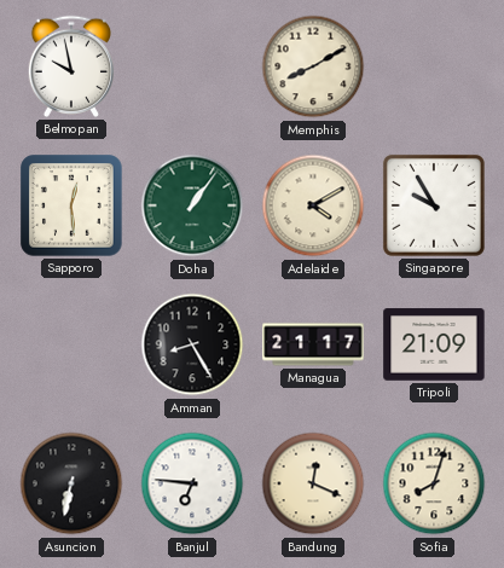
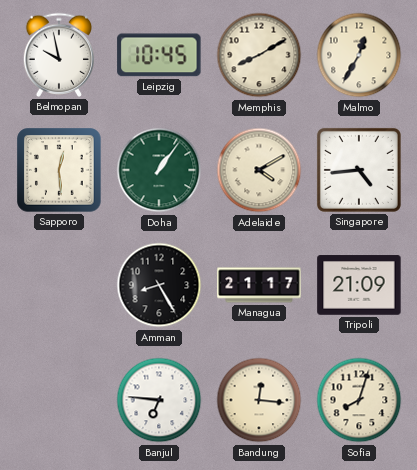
Leipzig: none -> 10:45
Malmo: none -> 12:35
Singapore: 9:55 -> 4:44
Asuncion: 6:32 -> none
Bandung: 12:19 -> 12:16
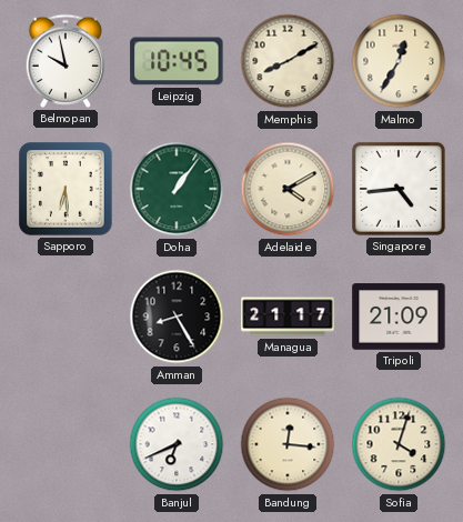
Sapporo: 12:29 -> 6:29
Banjul: 6:46 -> 6:41
Sofia: 8:03 -> 4:03
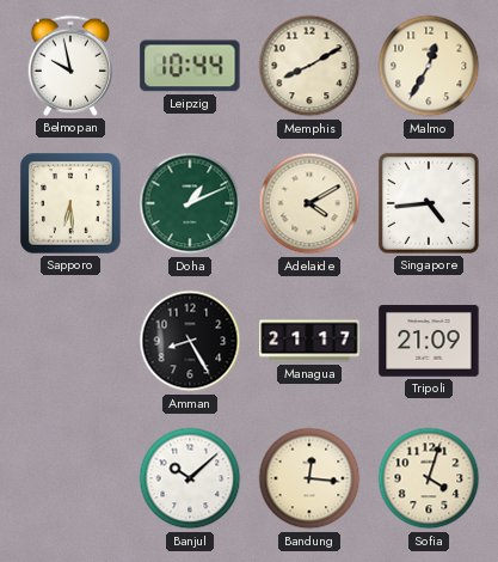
Leipzig: 10:45 -> 10:44
Doha: 1:06 -> 1:11
Banjul: 6:41 -> 10:08
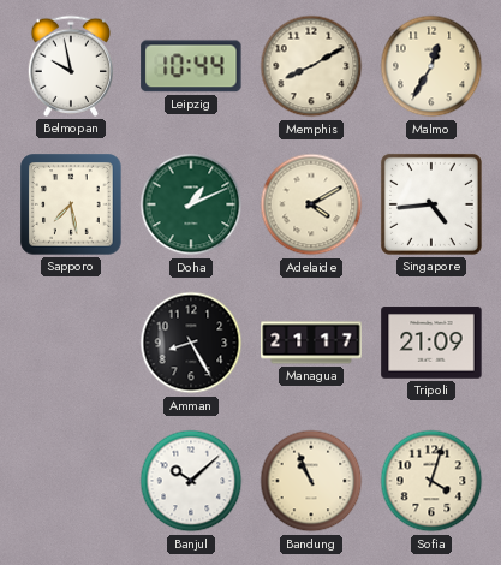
Sapporo: 6:29 -> 7:28
Bandung: 12:16 -> 10:56
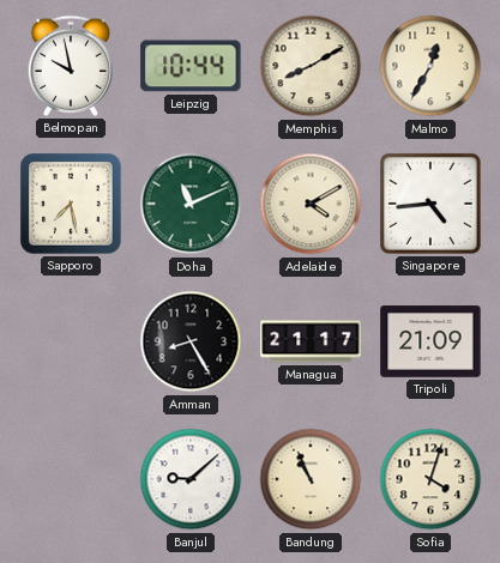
Doha: 1:11 -> 11:11
Banjul: 10:08 -> 9:08
